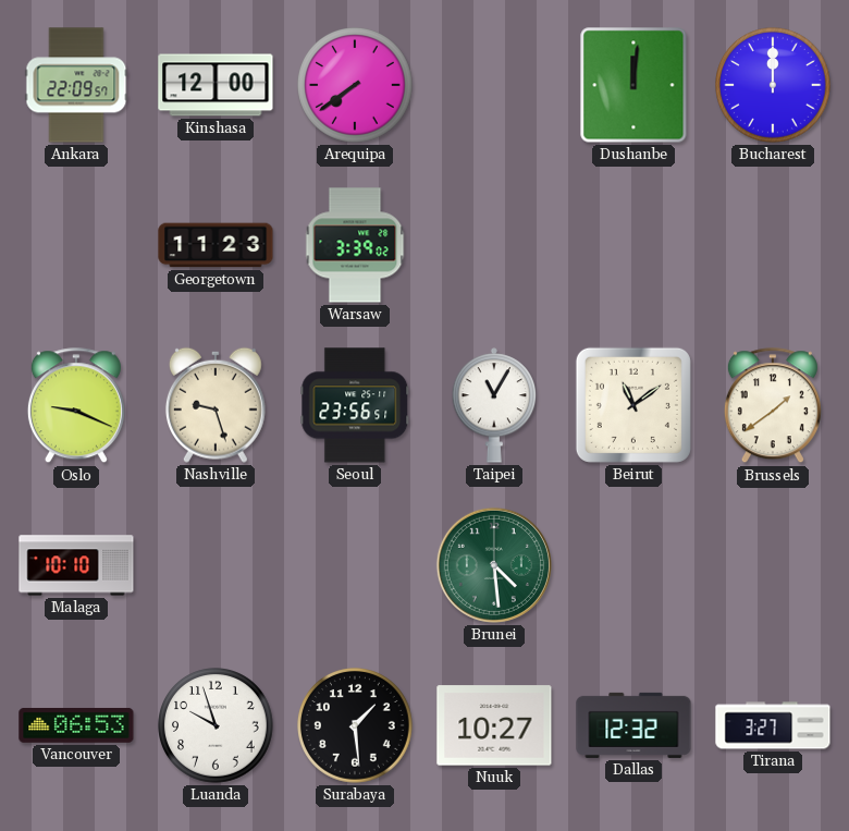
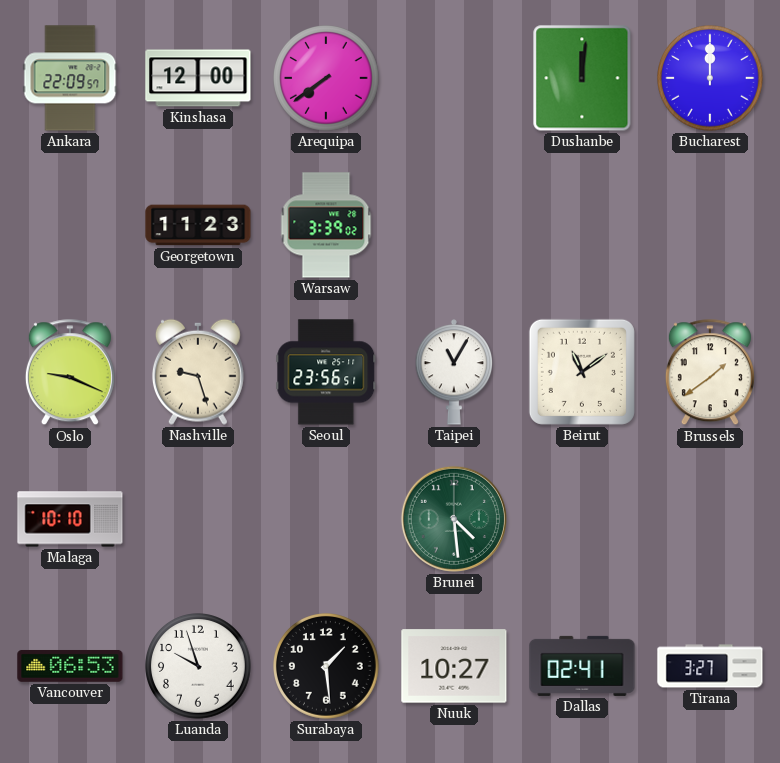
Dallas: 12:32 -> 02:41
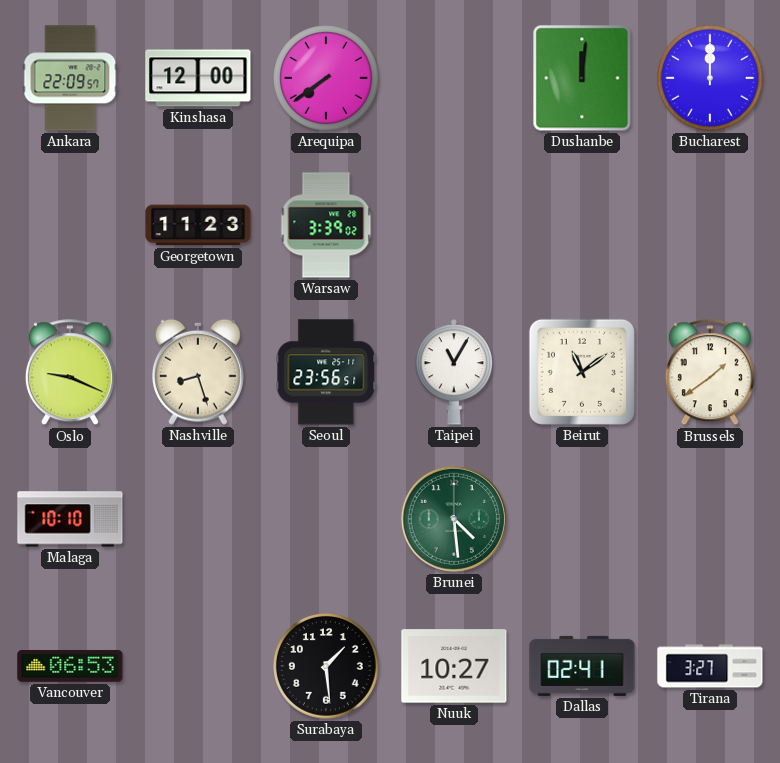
Nashville: 9:27 -> 8:27
Luanda: 9:57 -> none
